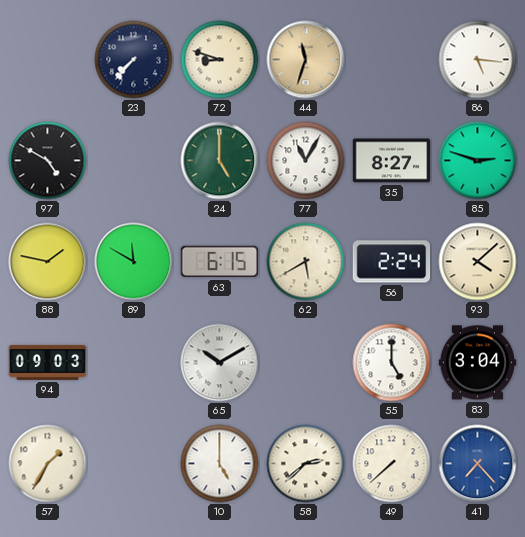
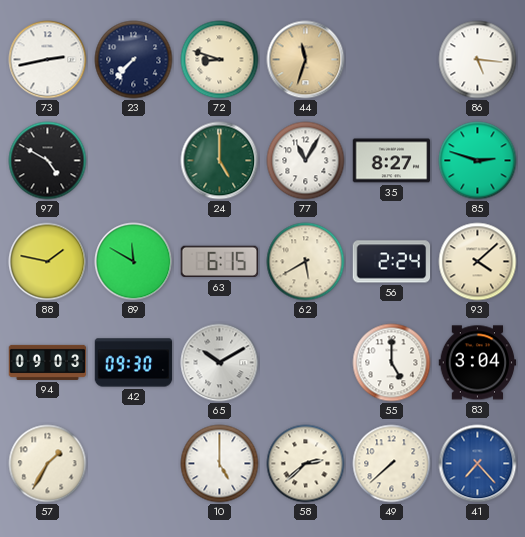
73: none -> 2:43
42: none -> 09:30
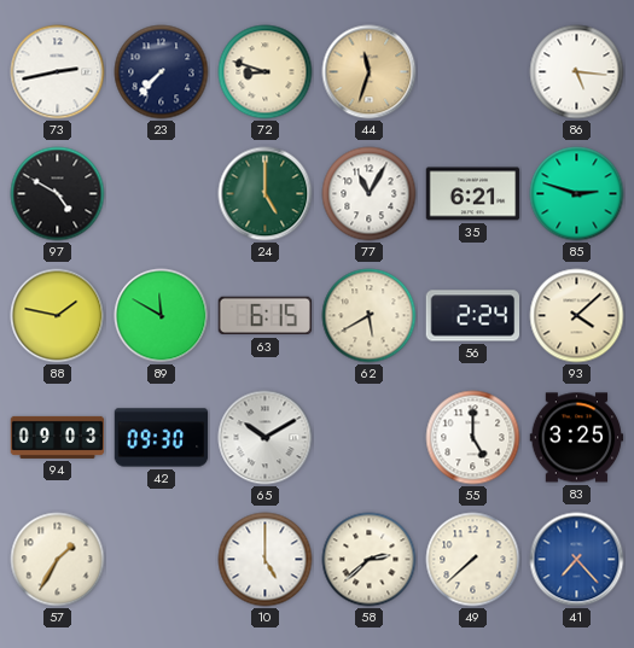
35: 8:27 -> 6:21
83: 3:04 -> 3:25
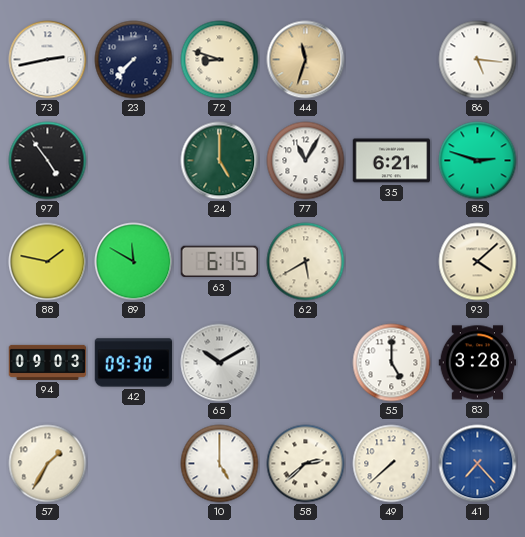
97: 4:50 -> 4:54
56: 2:24 -> none
83: 3:25 -> 3:28
